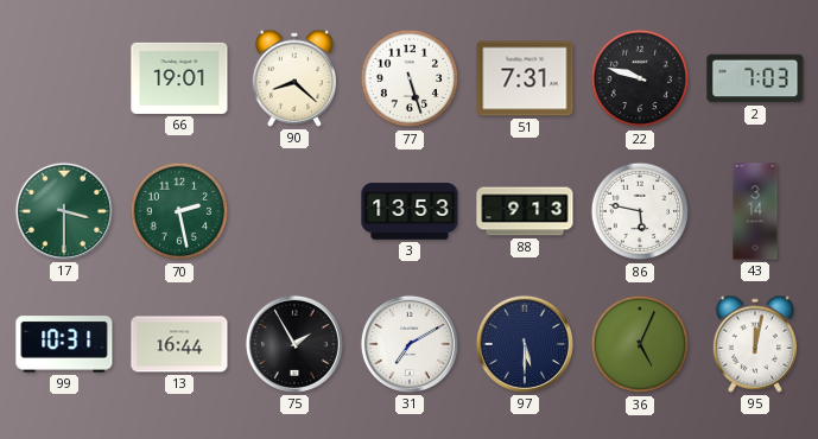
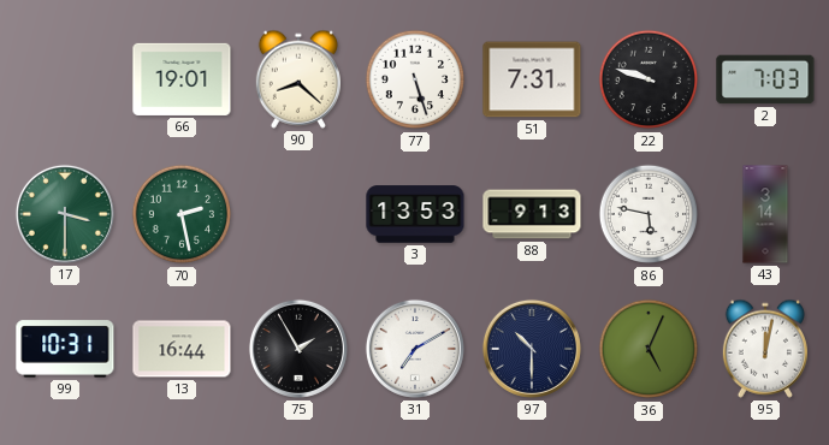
97: 5:30 -> 10:30
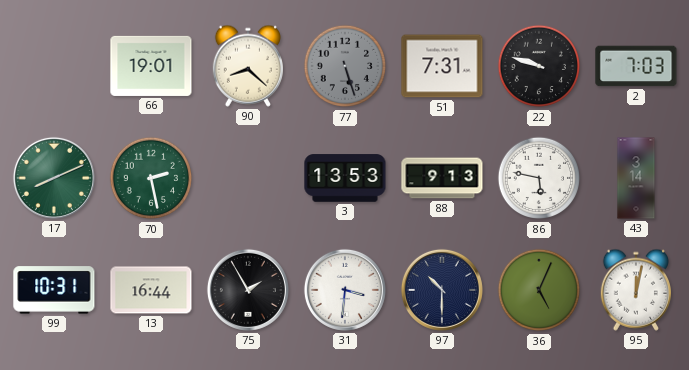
77 dial: white -> grey
17: 3:30 -> 8:11
31: 7:10 -> 3:31
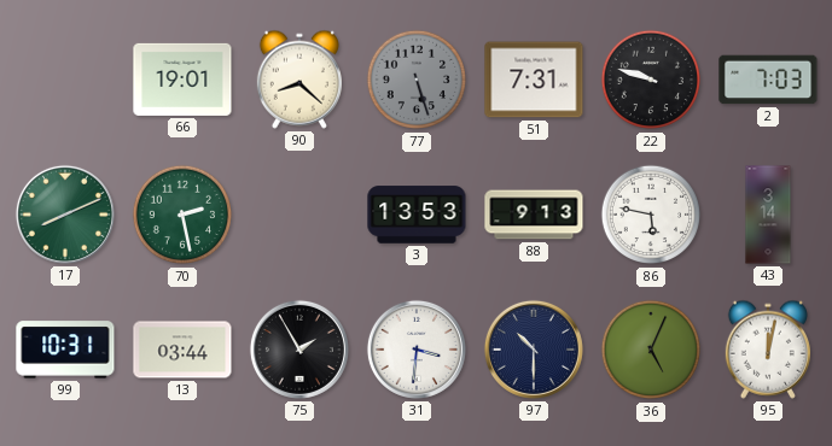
13: 16:44 -> 03:44
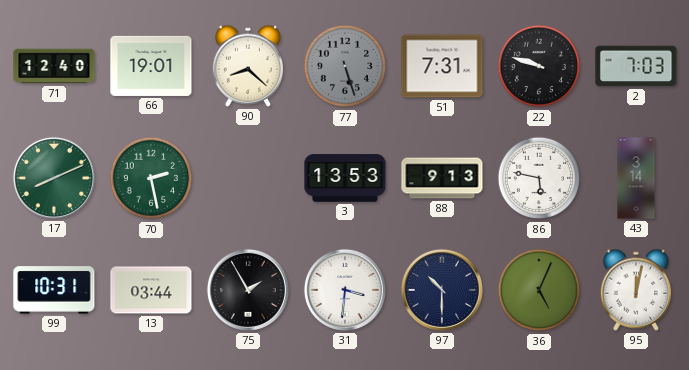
71: none -> 12:40
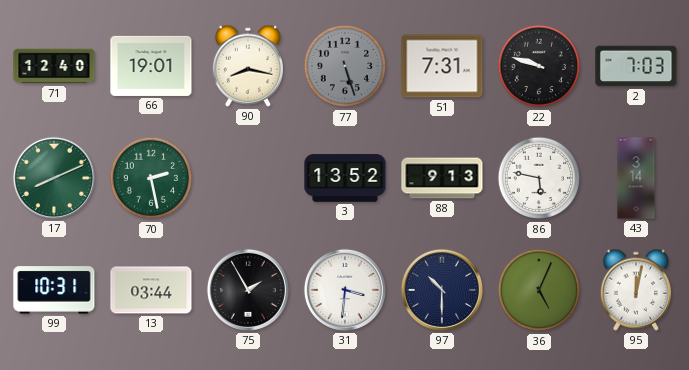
90: 8:22 -> 8:17
3: 13:53 -> 13:52
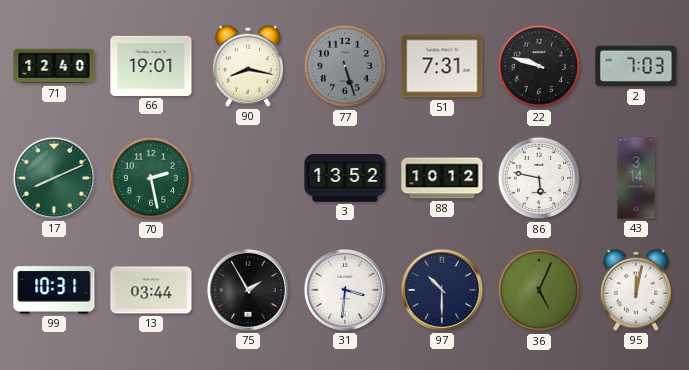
88: 9:13 -> 10:12
